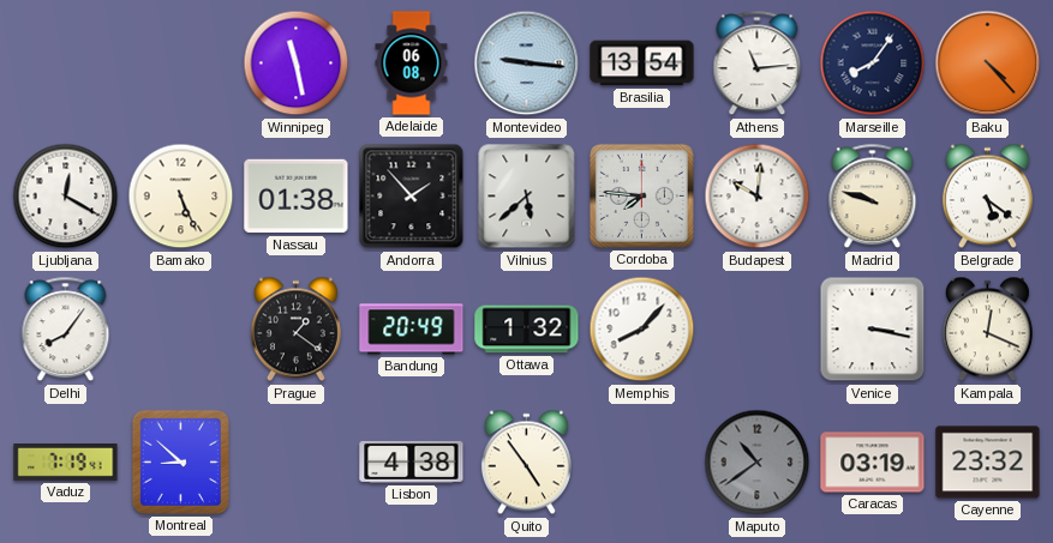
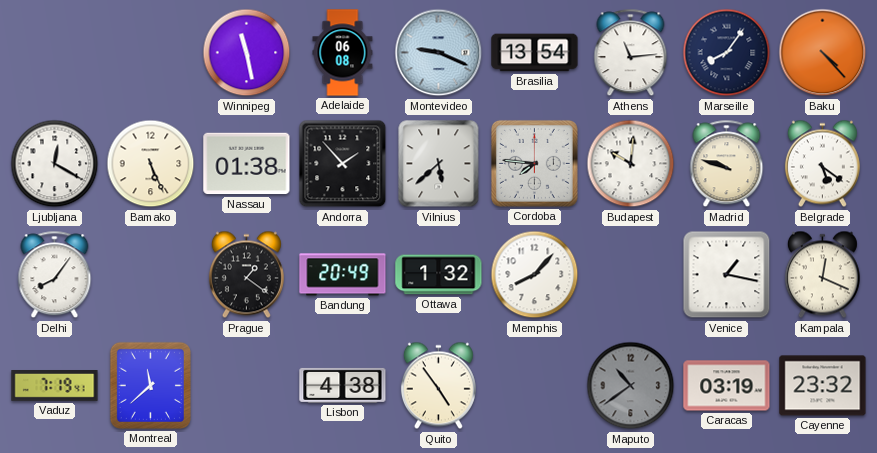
Montevideo: 9:16 -> 9:19
Venice: 3:17 -> 1:17
Montreal: 8:52 -> 11:38
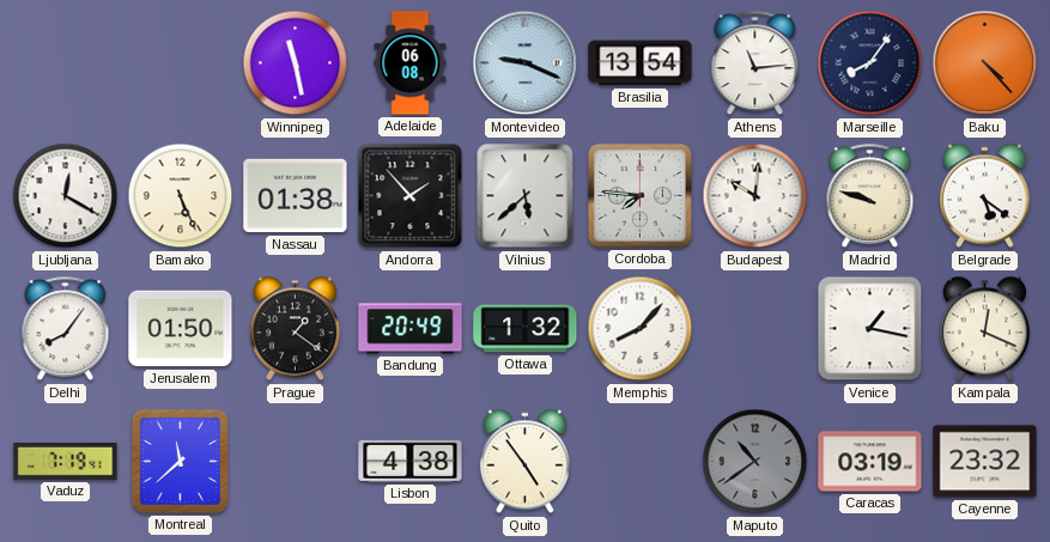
Jerusalem: none -> 01:50
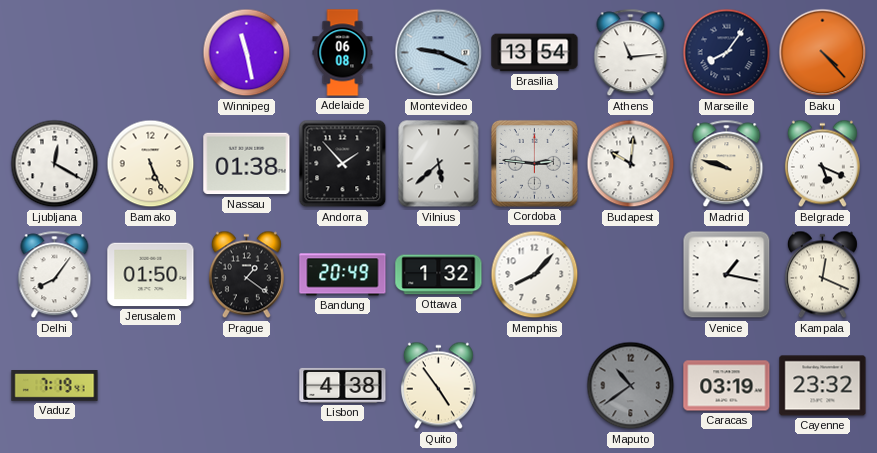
Cordoba: 7:46 -> 2:46
Belgrade: 5:21 -> 5:19
Montreal: 11:38 -> none
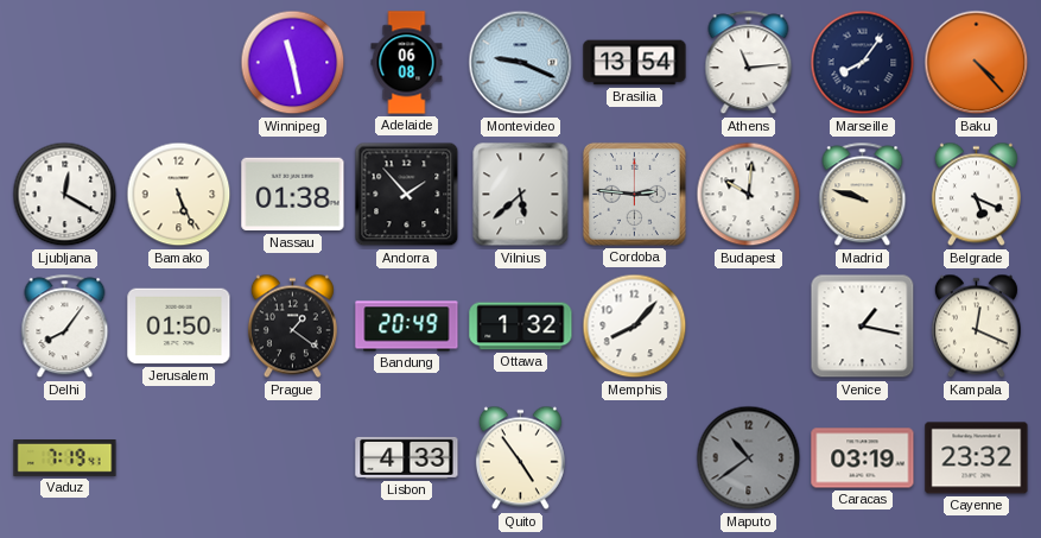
Lisbon: 4:38 -> 4:33
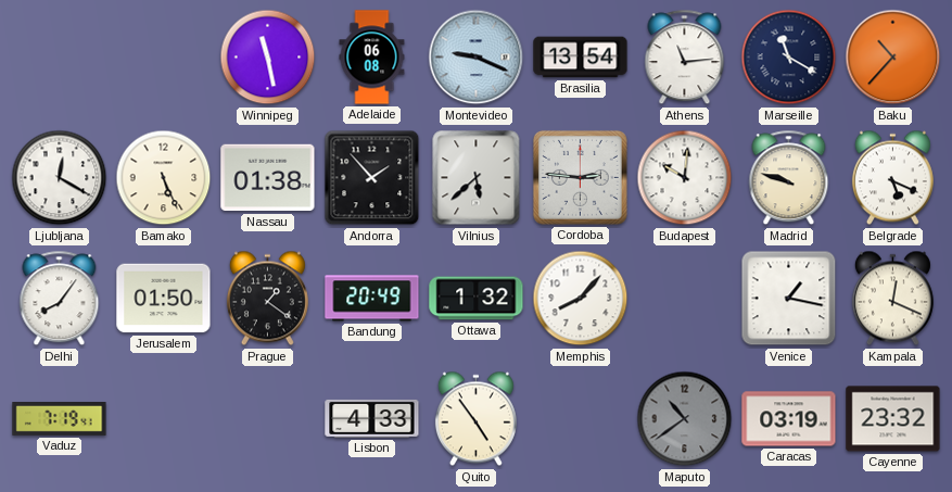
Marseille: 8:06 -> 11:20
Baku: 4:23 -> 10:37
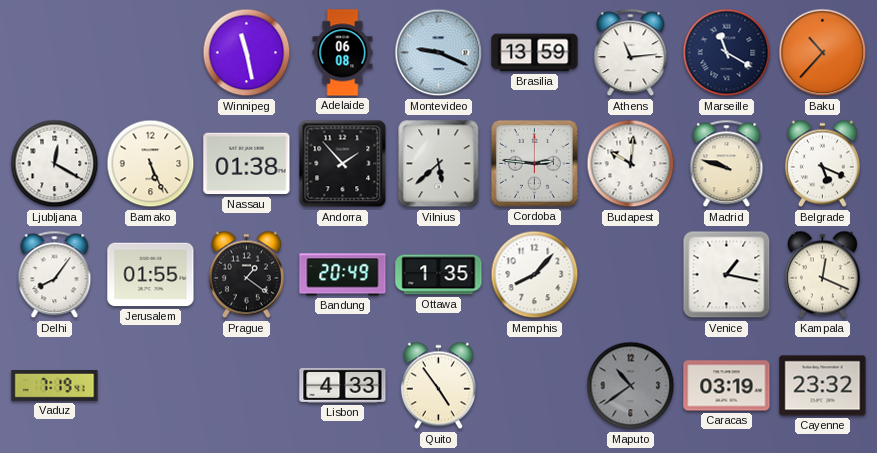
Brasilia: 13:54 -> 13:59
Jerusalem: 01:50 -> 01:55
Ottawa: 1:32 -> 1:35
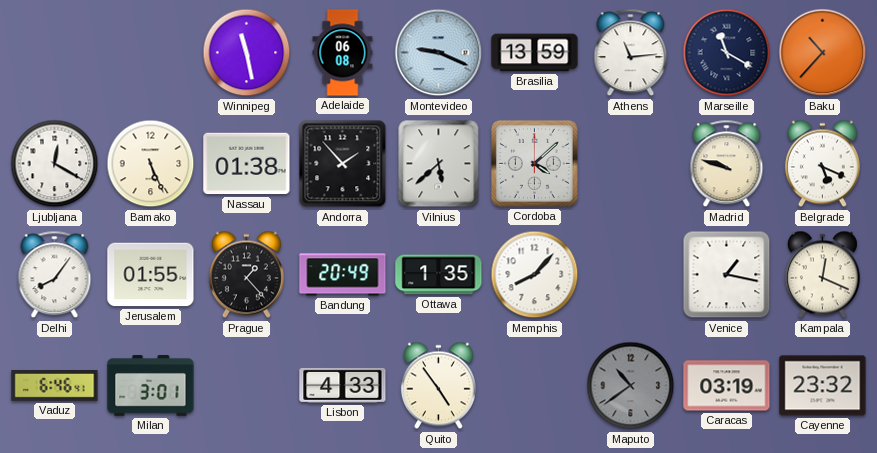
Cordoba: 2:46 -> 4:08
Budapest: 10:01 -> none
Prague: 1:21 -> 1:23
Vaduz: 7:19 -> 6:46
Milan: none -> 3:01
